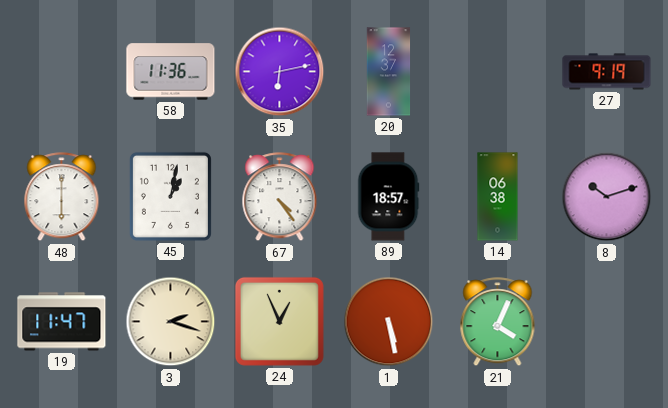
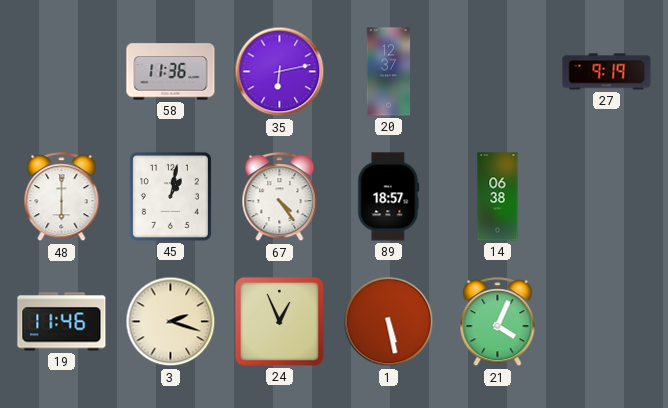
8: 10:12 -> none
19: 11:47 -> 11:46
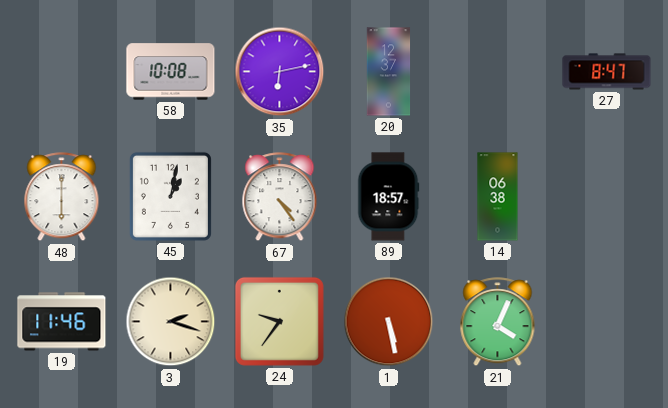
58: 11:36 -> 10:08
27: 9:19 -> 8:47
24: 12:56 -> 9:36
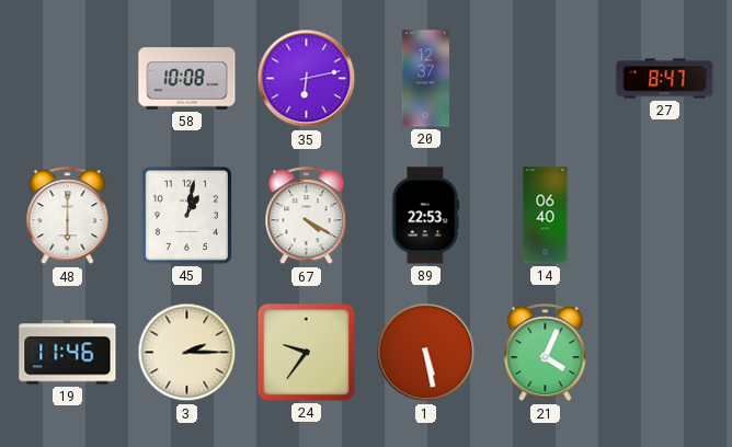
67: 4:24 -> 4:20
89: 18:57 -> 22:53
14: 06:38 -> 06:40
3: 2:18 -> 2:15
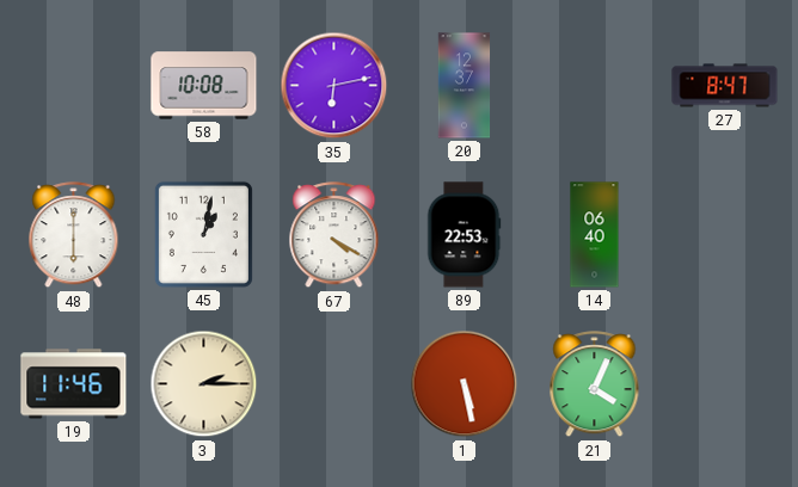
24: 9:36 -> none
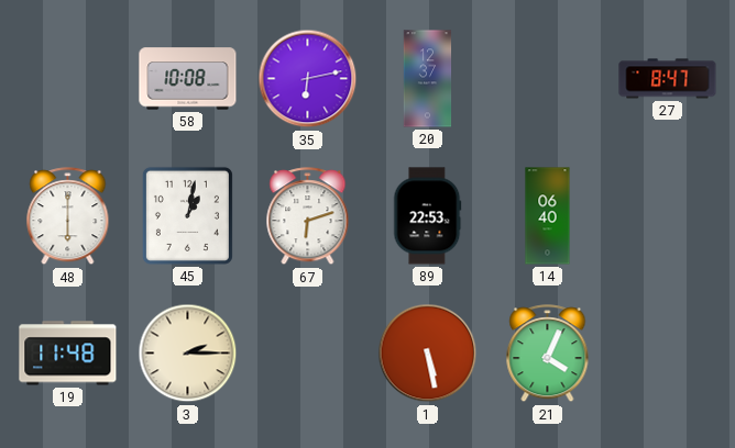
67: 4:20 -> 6:12
19: 11:46 -> 11:48
